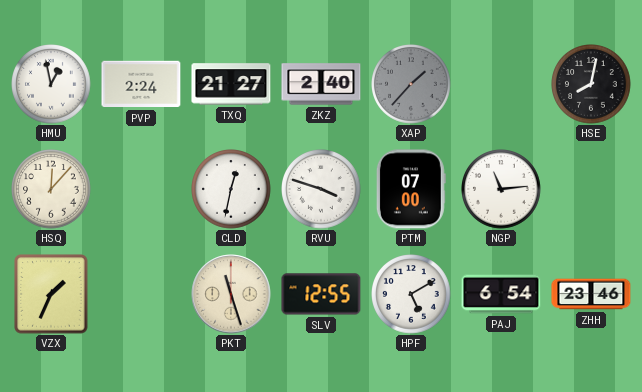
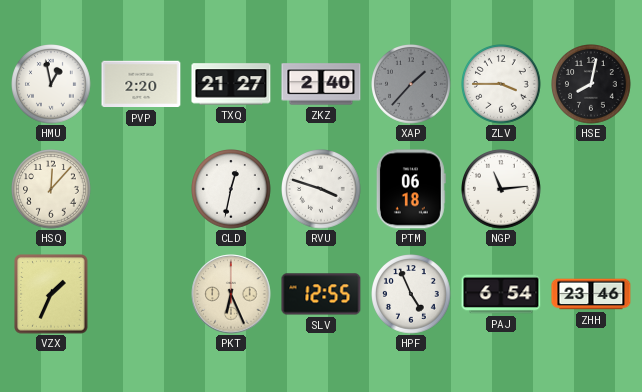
PVP: 2:24 -> 2:20
ZLV: none -> 3:45
PTM: 07:00 -> 06:18
PKT: 11:27 -> 6:26
HPF: 5:10 -> 4:56
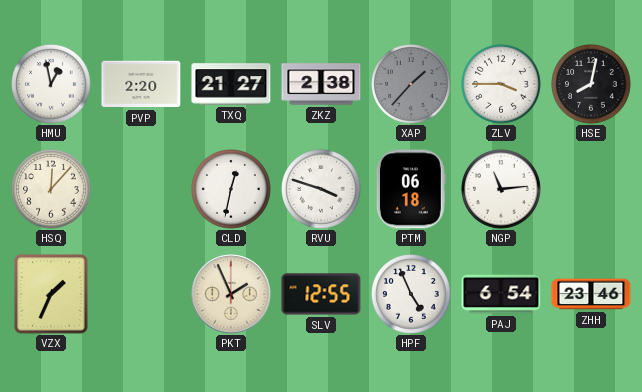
ZKZ: 2:40 -> 2:38
PKT: 6:26 -> 1:56
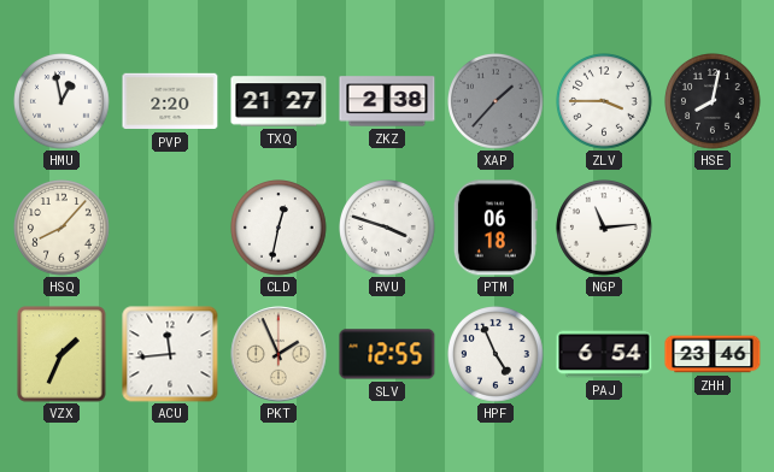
HSQ: 12:07 -> 8:07
ACU: none -> 11:44
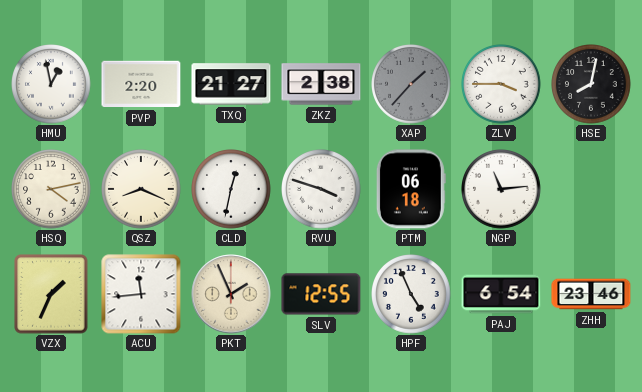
HSQ: 8:07 -> 4:13
QSZ: none -> 8:19
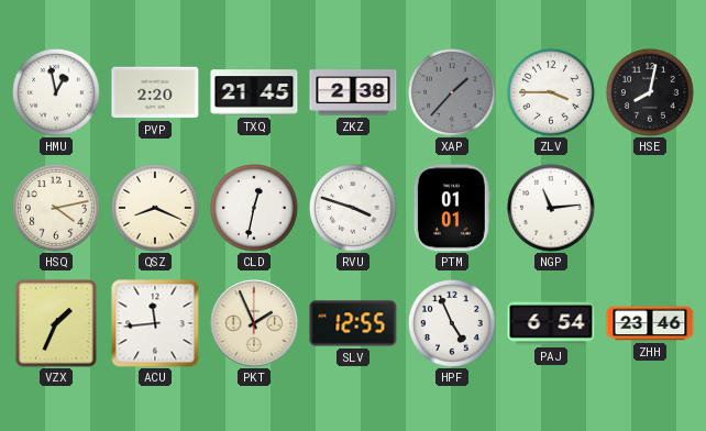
TXQ: 21:27 -> 21:45
PTM: 06:18 -> 01:01
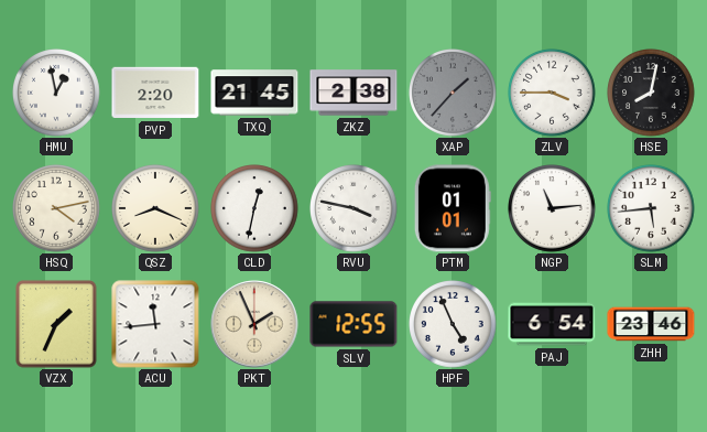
RVU: 3:48 -> 3:47
SLM: none -> 5:44
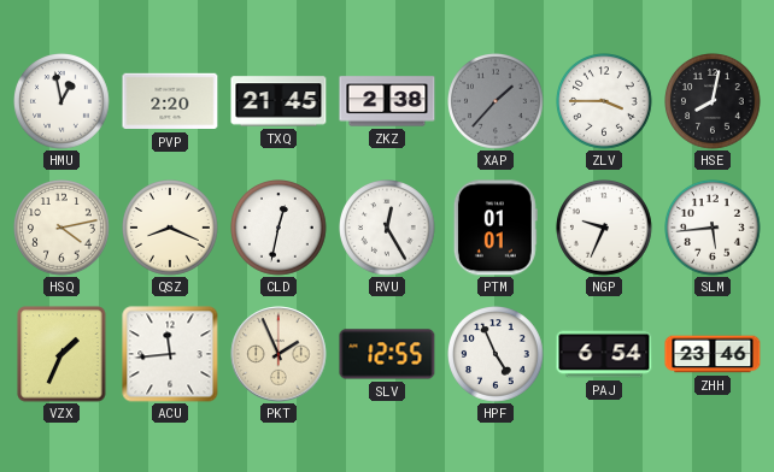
RVU: 3:47 -> 12:25
NGP: 11:14 -> 9:34
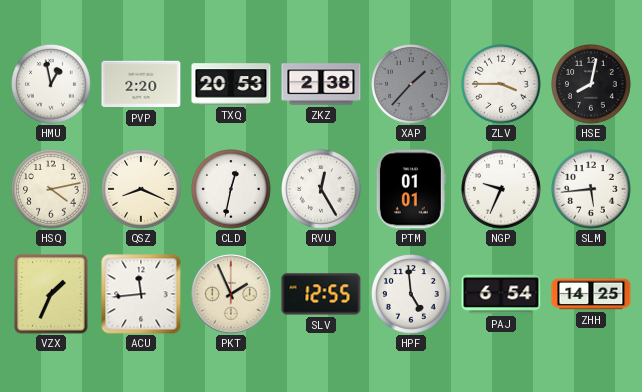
TXQ: 21:45 -> 20:53
HPF: 4:56 -> 4:59
ZHH: 23:46 -> 14:25
